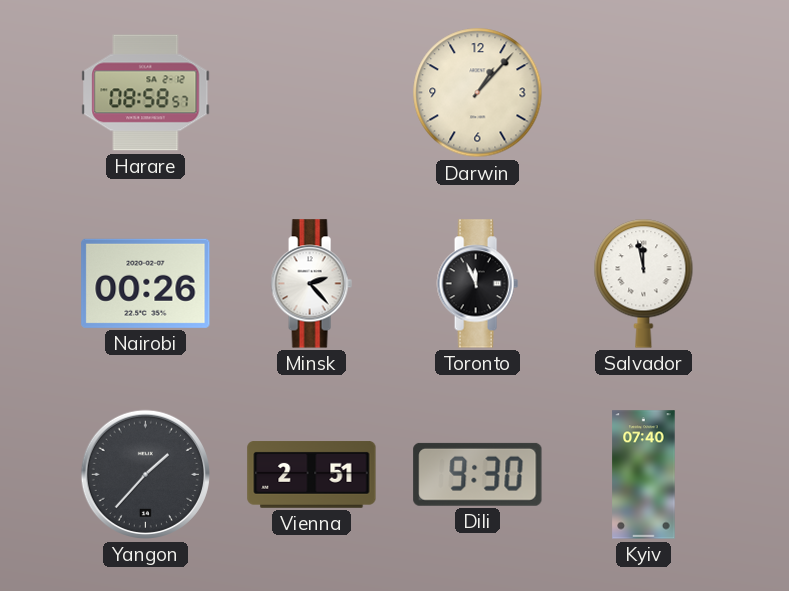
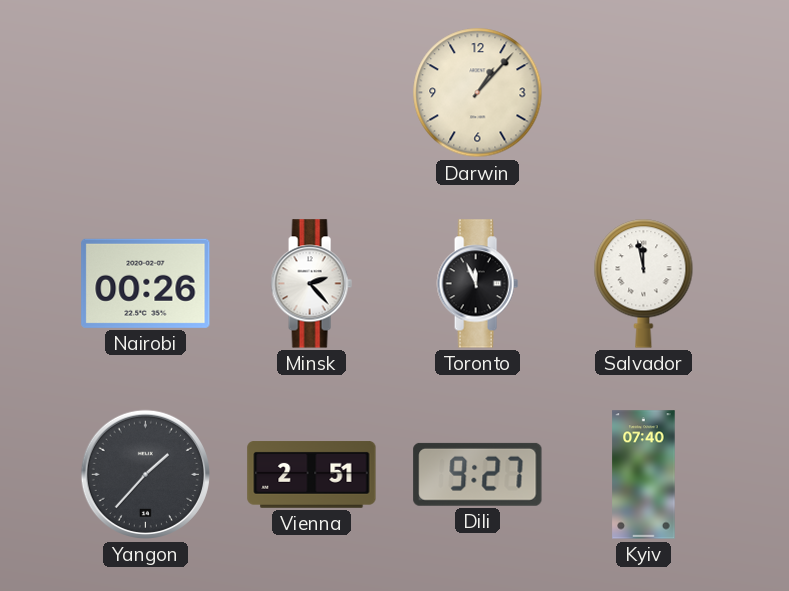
Harare: 08:58 -> none
Dili: 9:30 -> 9:27
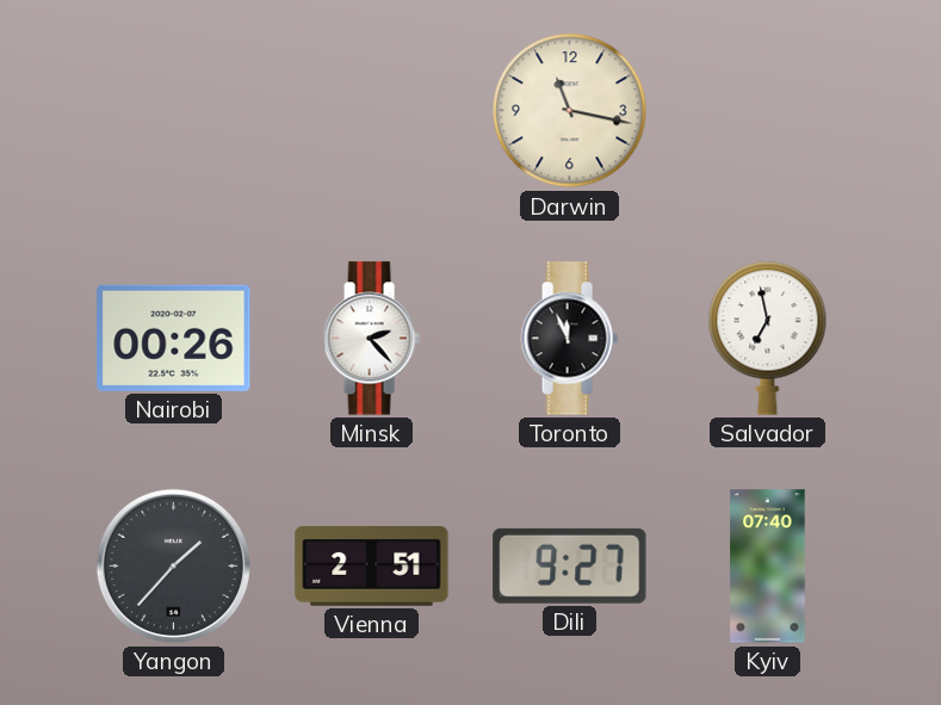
Darwin: 1:07 -> 11:17
Salvador: 11:58 -> 6:58
